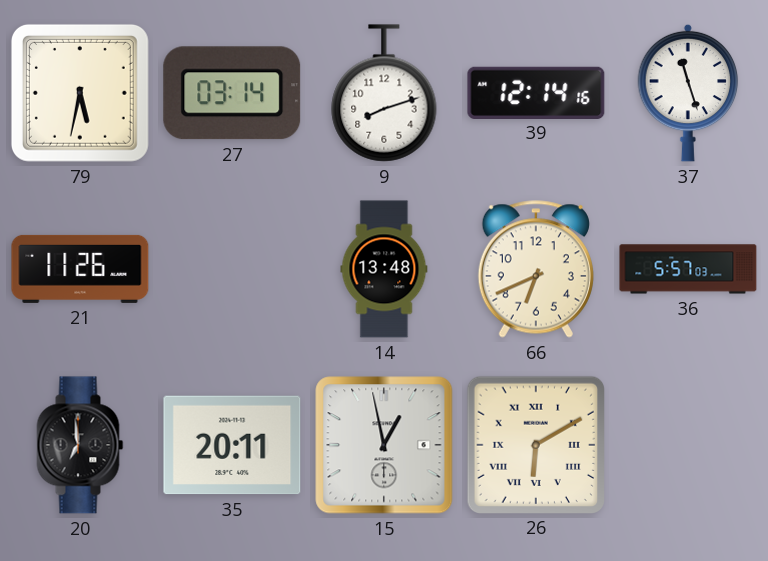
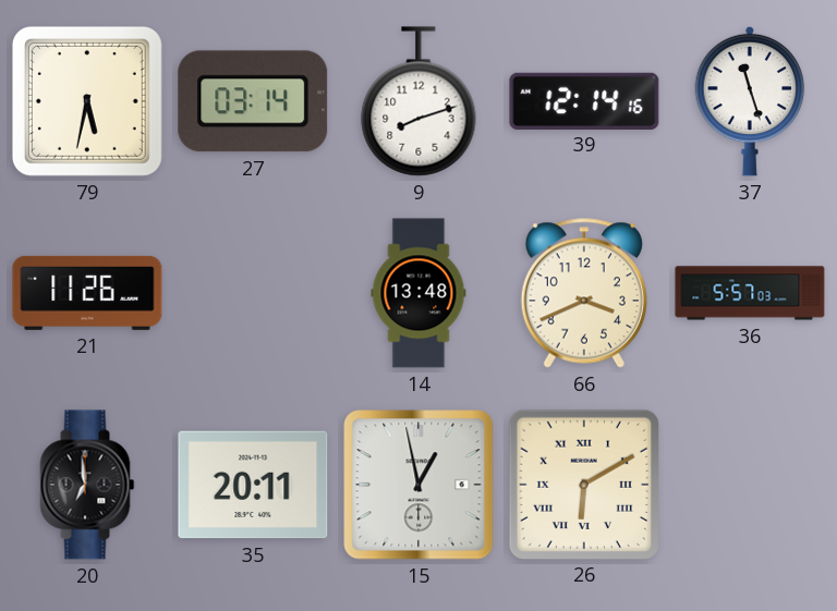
66: 6:41 -> 3:41
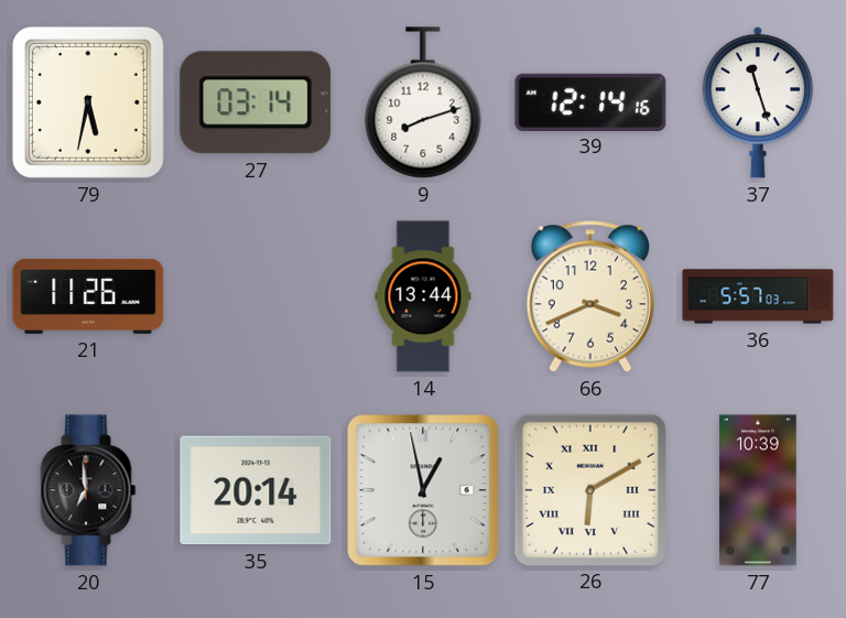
14: 13:48 -> 13:44
35: 20:11 -> 20:14
77: none -> 10:39
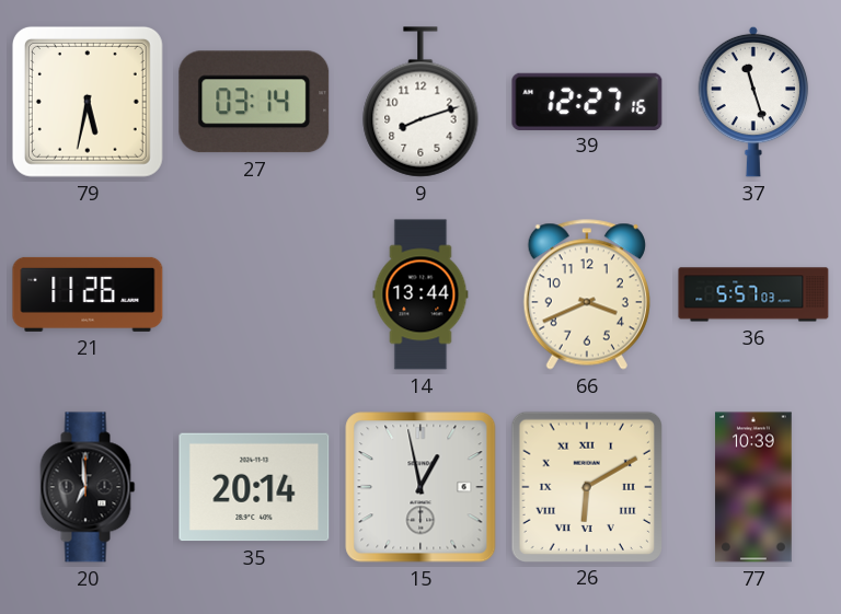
39: 12:14 -> 12:27
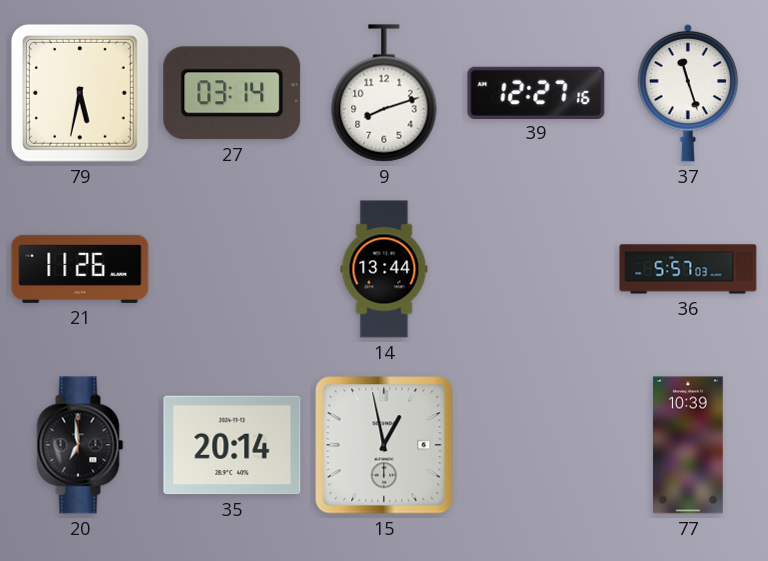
66: 3:41 -> none
26: 6:10 -> none
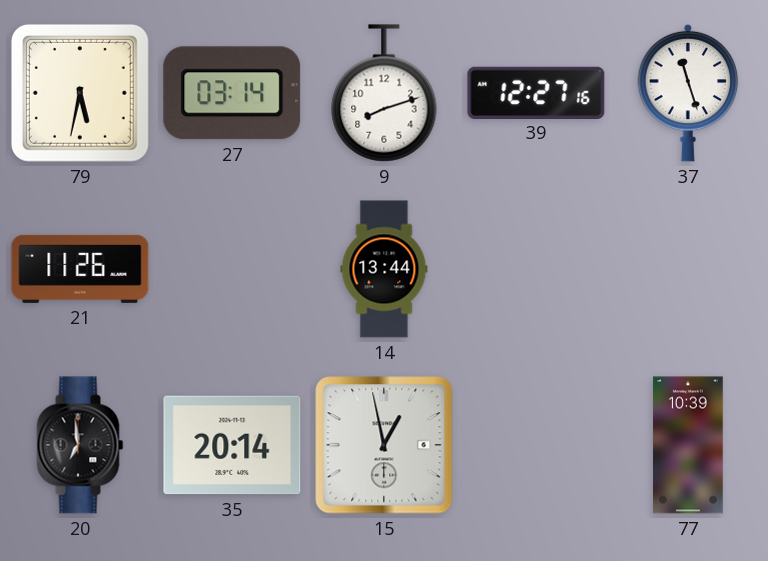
36: 5:57 -> none
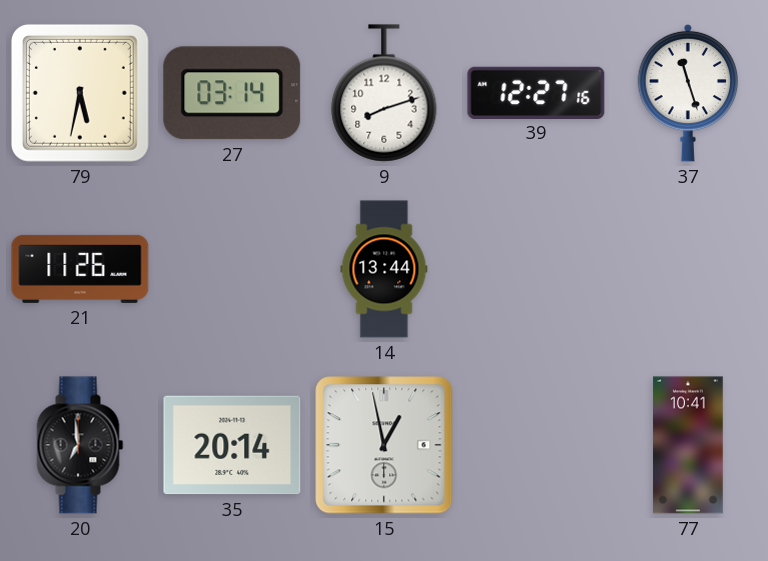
77: 10:39 -> 10:41
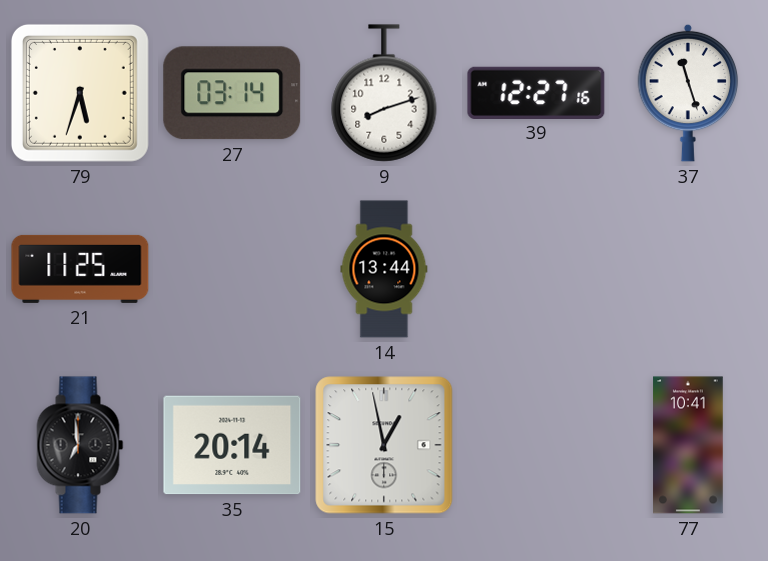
79: 5:32 -> 5:33
21: 11:26 -> 11:25
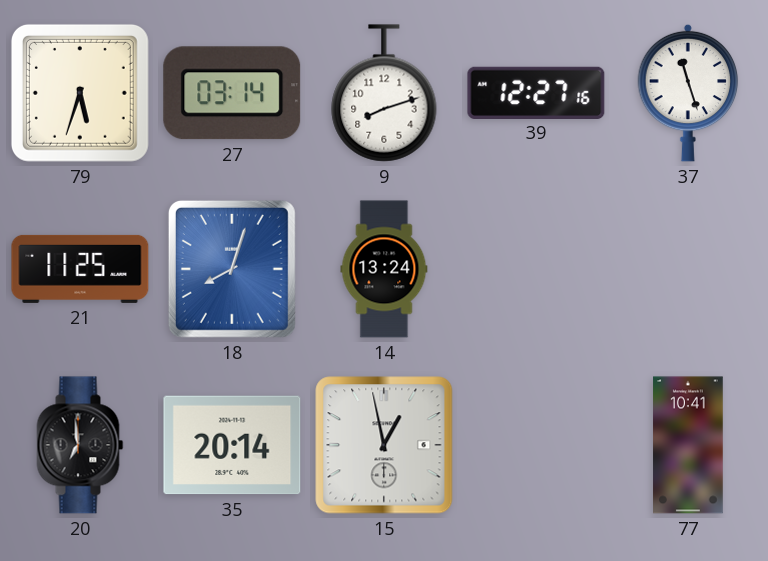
18: none -> 8:03
14: 13:44 -> 13:24
